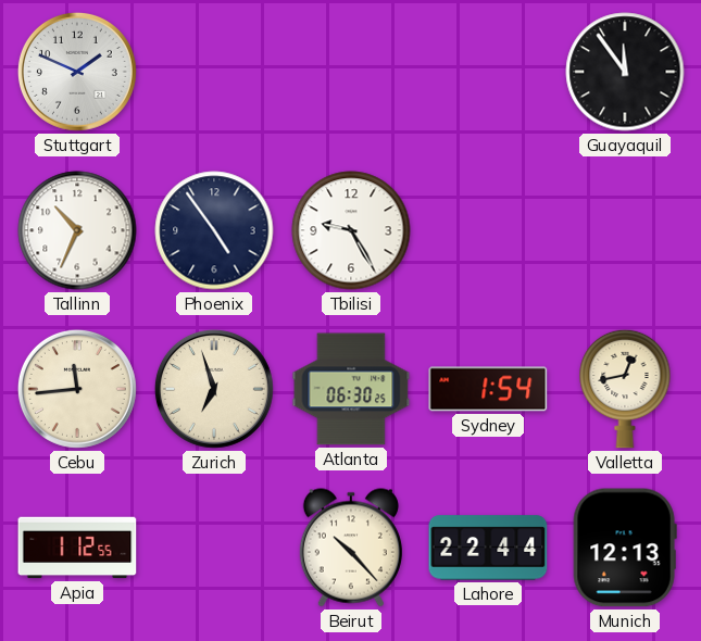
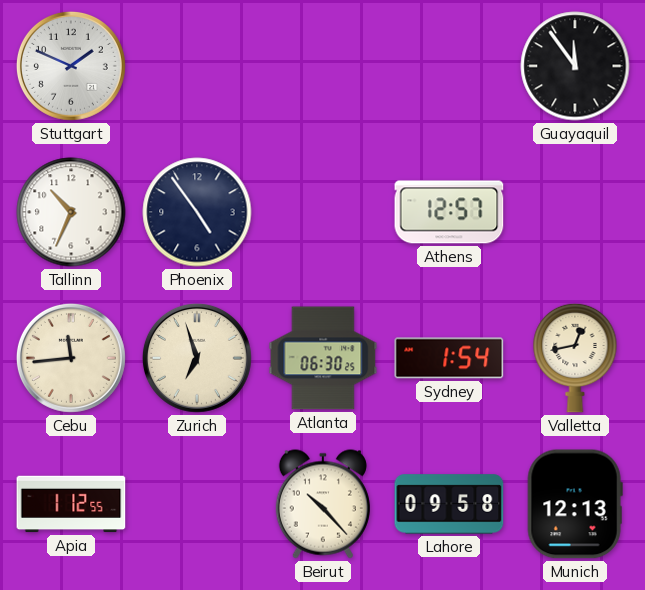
Tbilisi: 9:25 -> none
Athens: none -> 12:57
Lahore: 22:44 -> 09:58
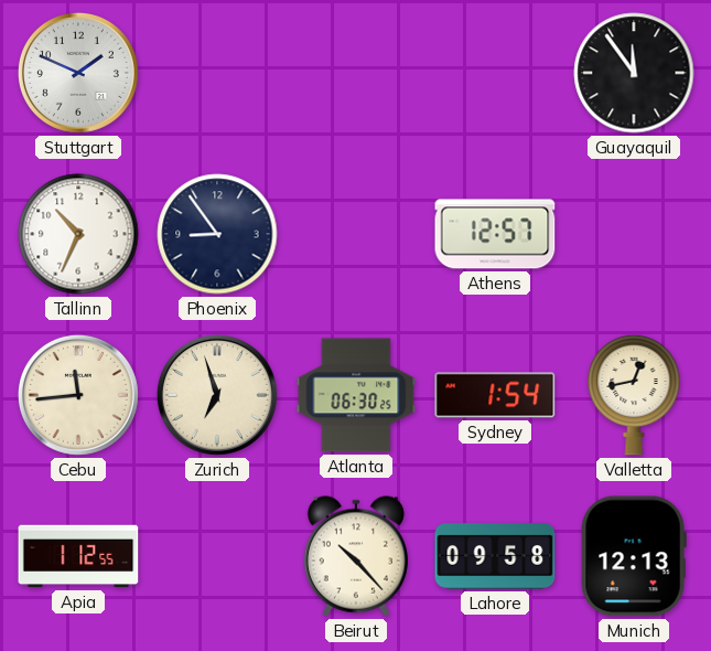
Phoenix: 4:54 -> 8:54
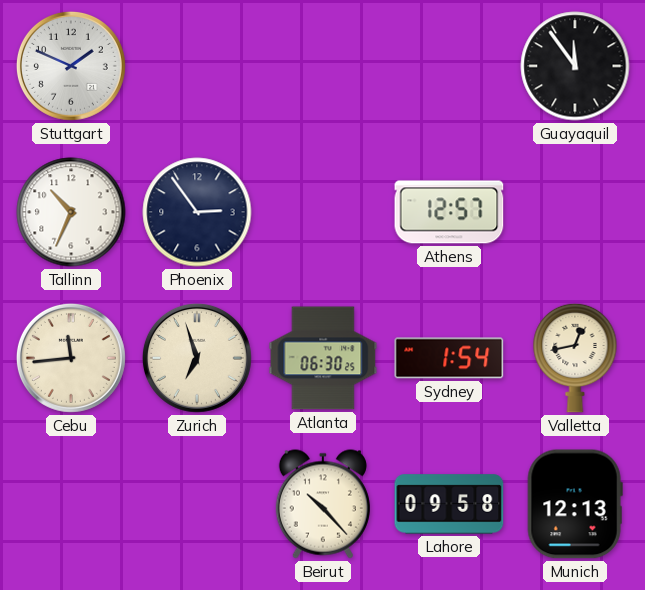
Phoenix: 8:54 -> 2:54
Apia: 1:12 -> none
